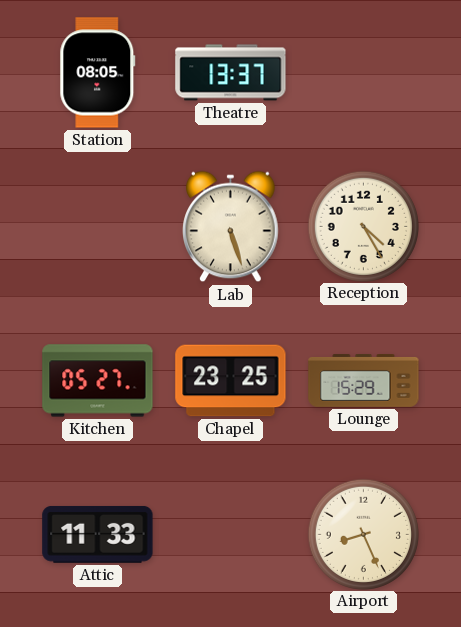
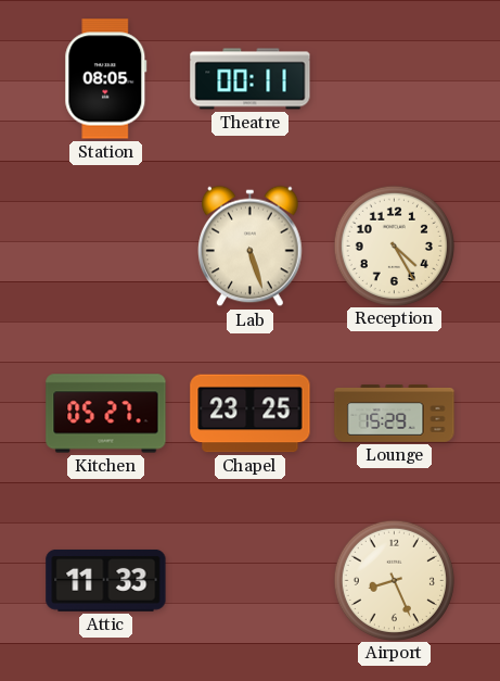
Theatre: 13:37 -> 00:11
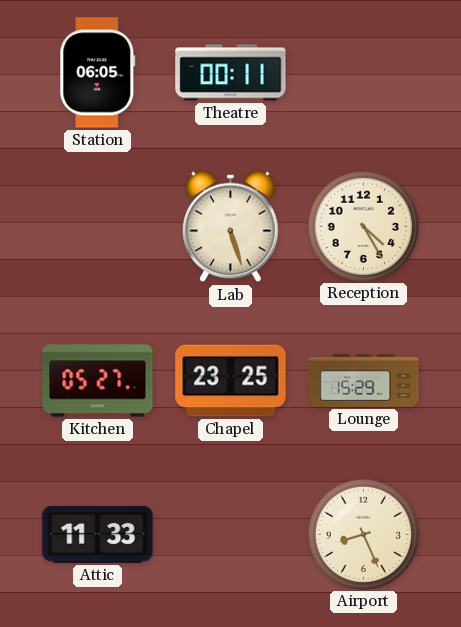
Station: 08:05 -> 06:05
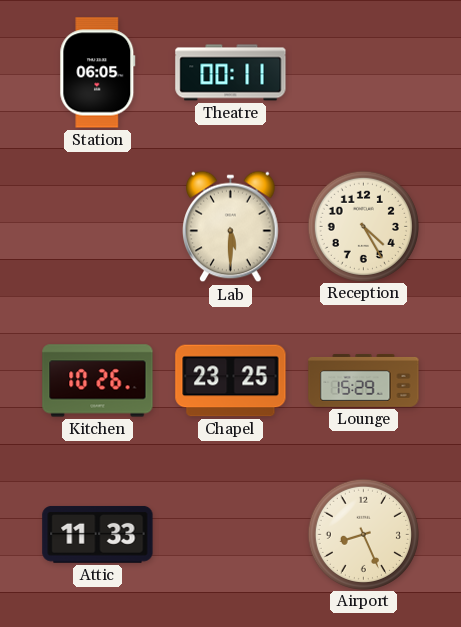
Lab: 5:27 -> 5:30
Kitchen: 05:27 -> 10:26
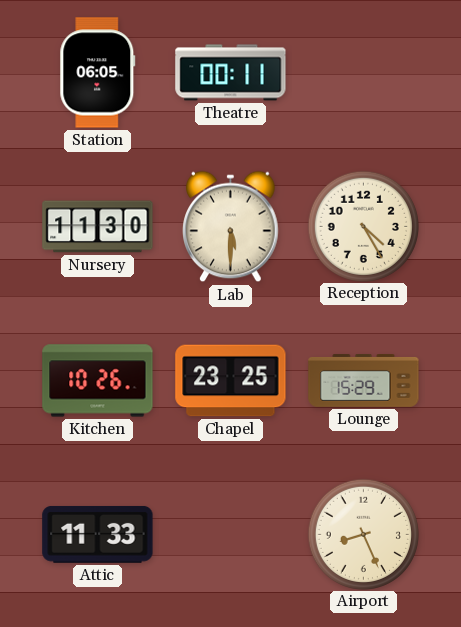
Nursery: none -> 11:30
